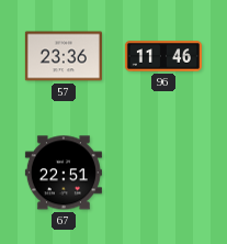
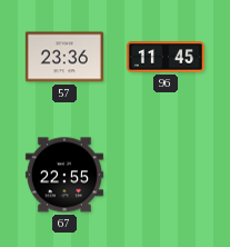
96: 11:46 -> 11:45
67: 22:51 -> 22:55
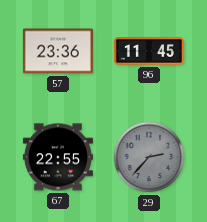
29: none -> 2:37
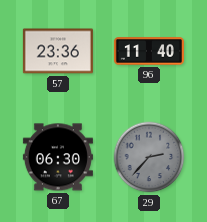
96: 11:45 -> 11:40
67: 22:55 -> 06:30
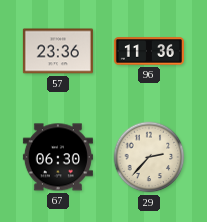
96: 11:40 -> 11:36
29 dial: grey -> cream
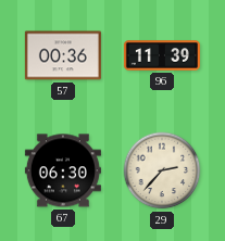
57: 23:36 -> 00:36
96: 11:36 -> 11:39
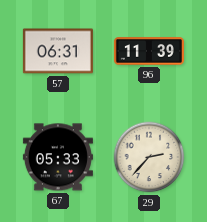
57: 00:36 -> 06:31
67: 06:30 -> 05:33
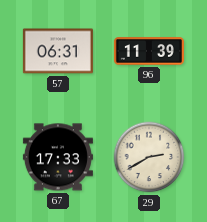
67: 05:33 -> 17:33
29: 2:37 -> 2:40
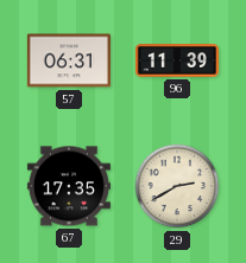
67: 17:33 -> 17:35
